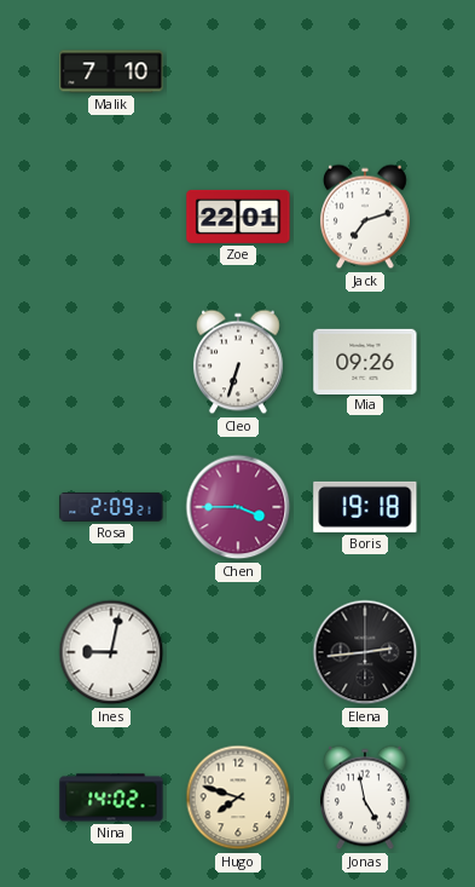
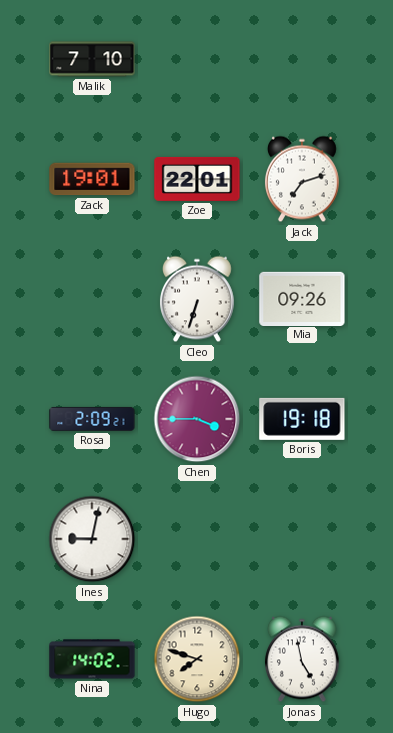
Zack: none -> 19:01
Elena: 2:44 -> none
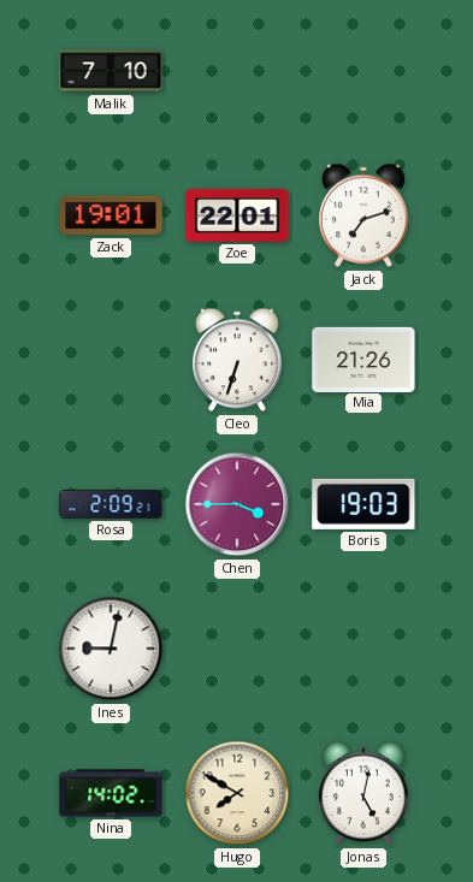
Mia: 09:26 -> 21:26
Boris: 19:18 -> 19:03
Hugo: 7:48 -> 7:50
Jonas: 4:58 -> 5:02
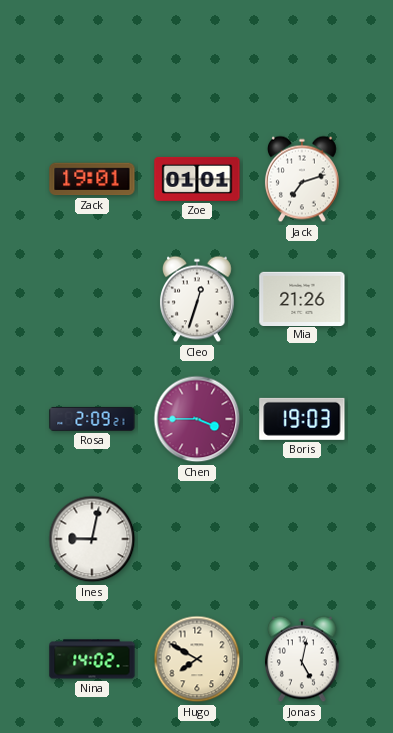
Malik: 7:10 -> none
Zoe: 22:01 -> 01:01
Cleo: 6:33 -> 12:33
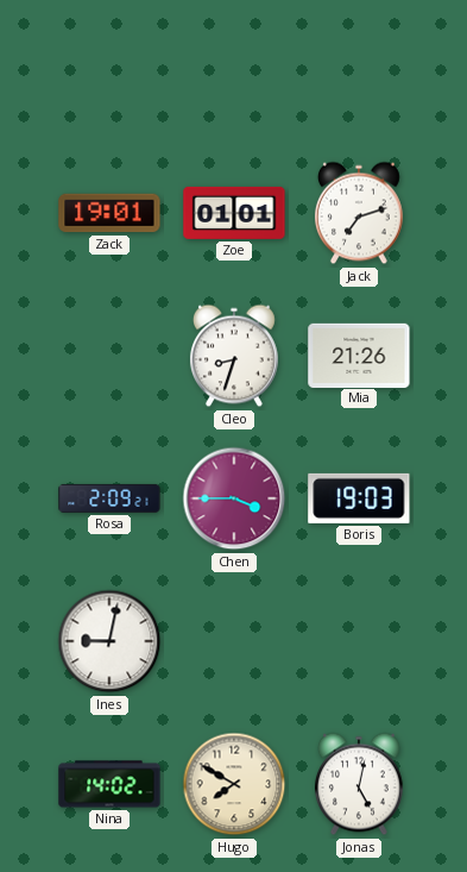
Cleo: 12:33 -> 8:33
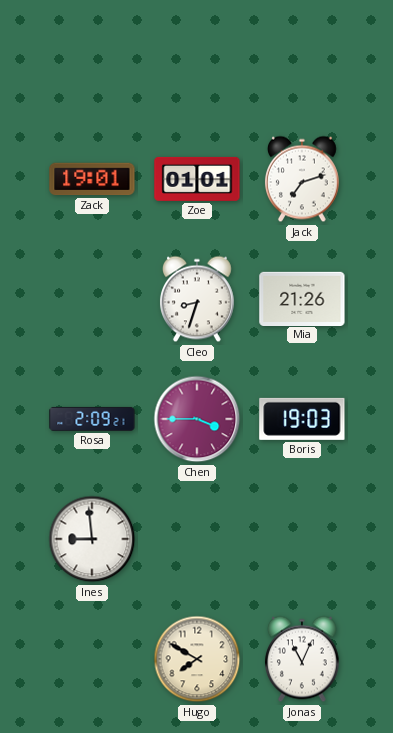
Ines: 9:02 -> 8:59
Nina: 14:02 -> none
Jonas: 5:02 -> 11:04
